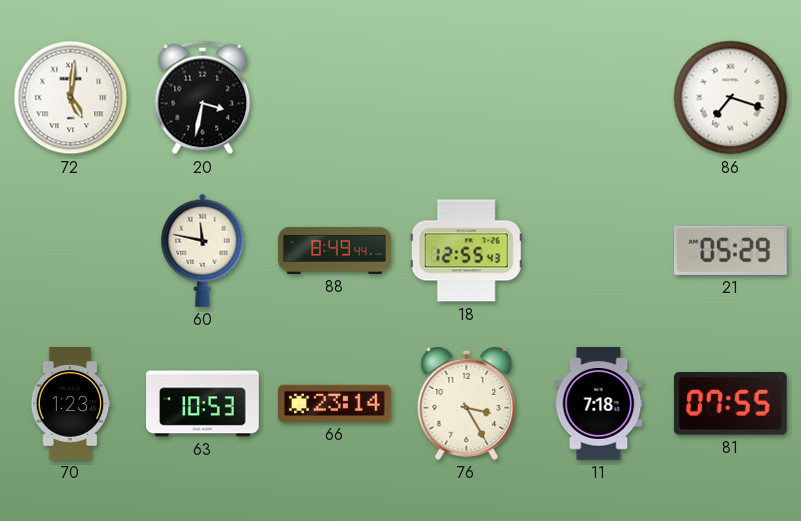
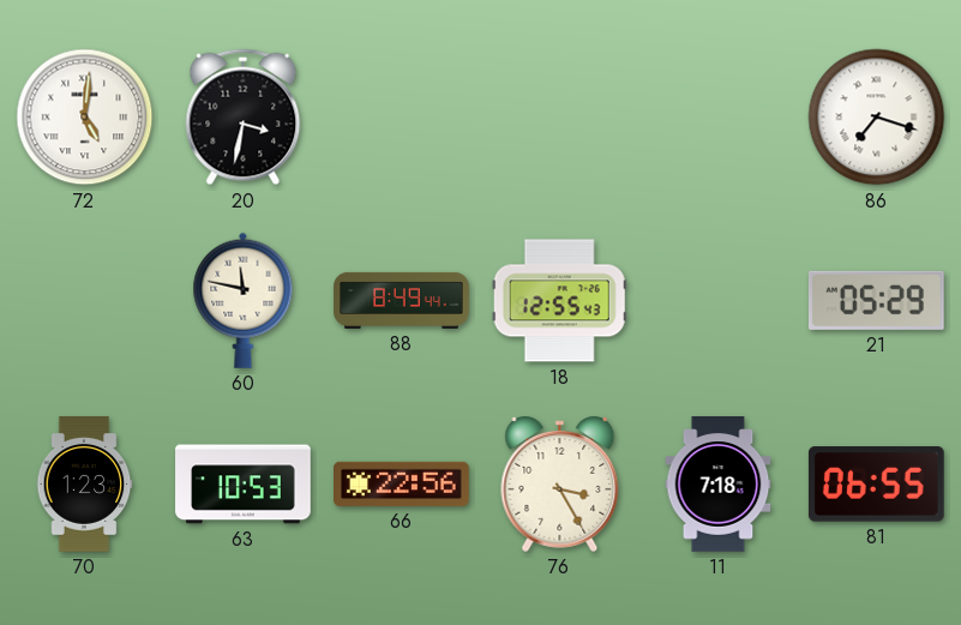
66: 23:14 -> 22:56
81: 07:55 -> 06:55
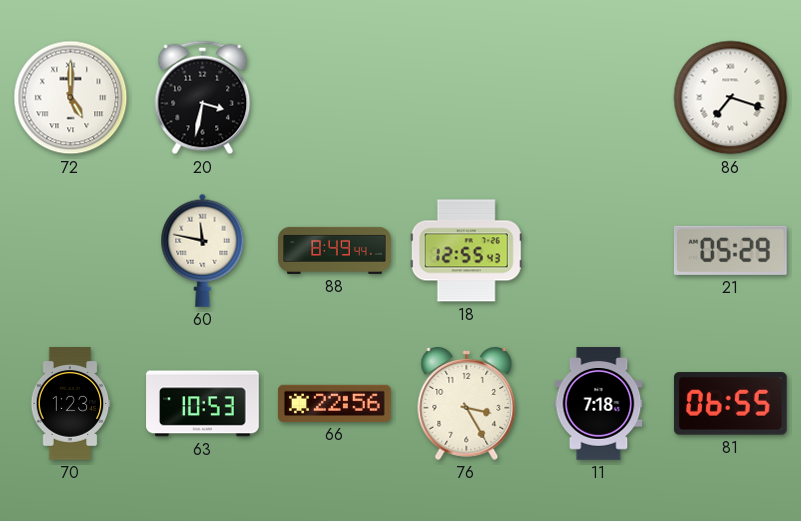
72: 5:01 -> 5:00
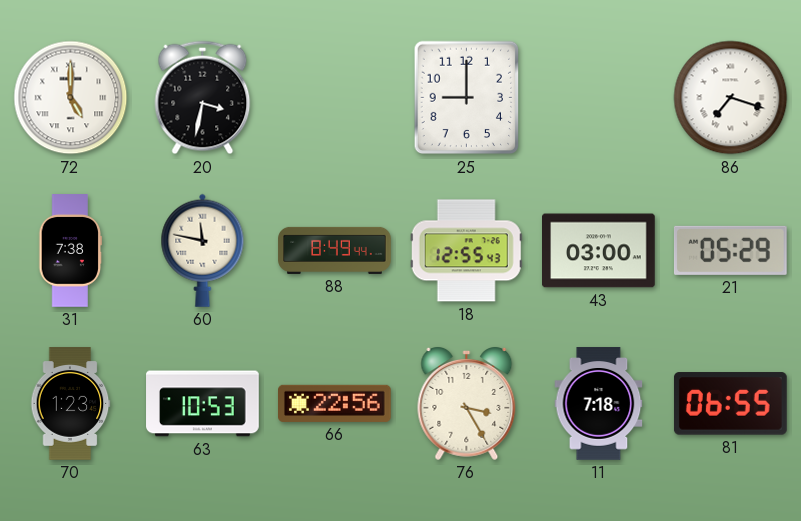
25: none -> 9:00
31: none -> 7:38
43: none -> 03:00
